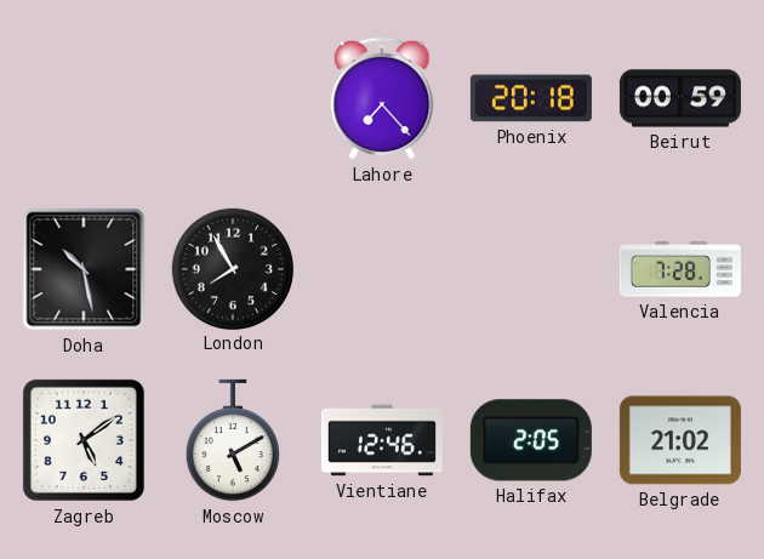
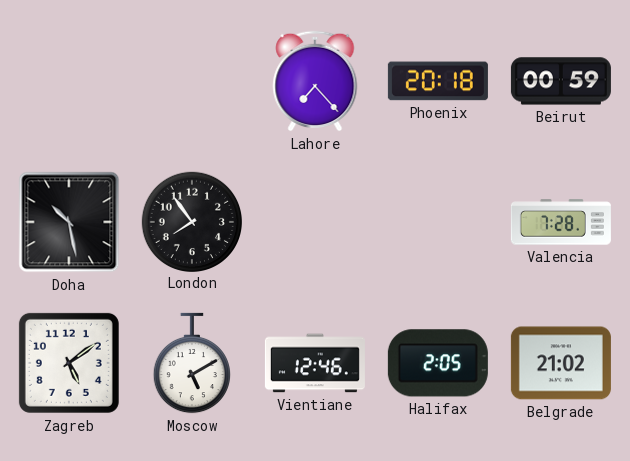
London: 7:55 -> 7:54
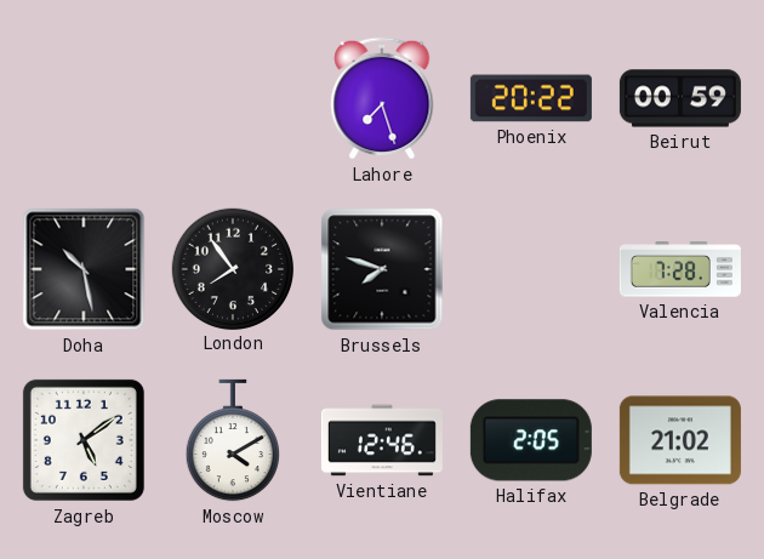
Lahore: 7:23 -> 7:27
Phoenix: 20:18 -> 20:22
Brussels: none -> 7:48
Moscow: 5:10 -> 4:10
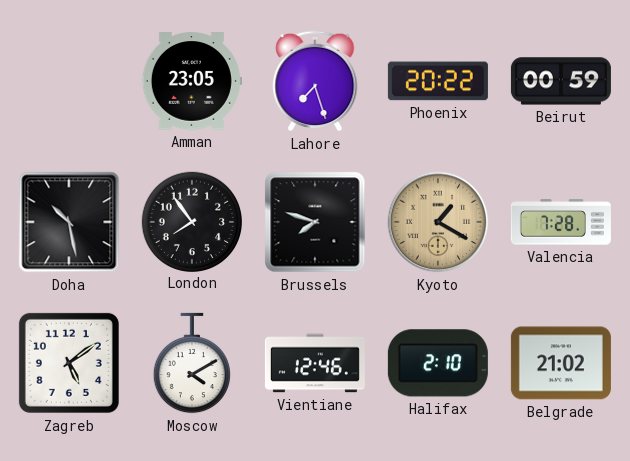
Amman: none -> 23:05
Kyoto: none -> 1:20
Halifax: 2:05 -> 2:10
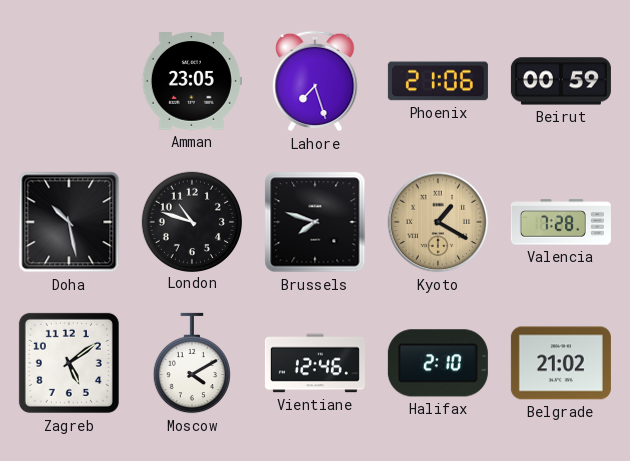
Phoenix: 20:22 -> 21:06
London: 7:54 -> 10:48
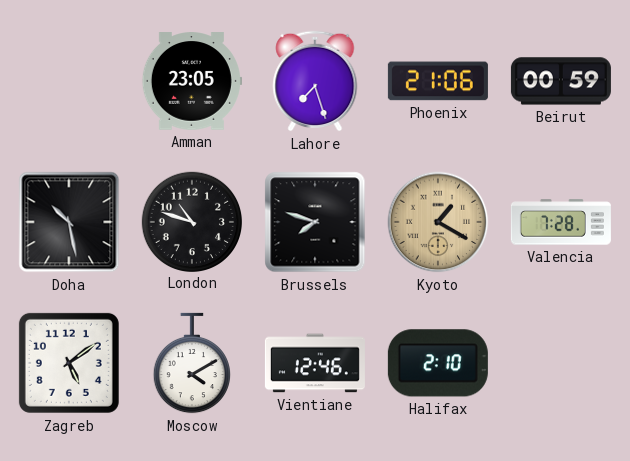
Belgrade: 21:02 -> none
